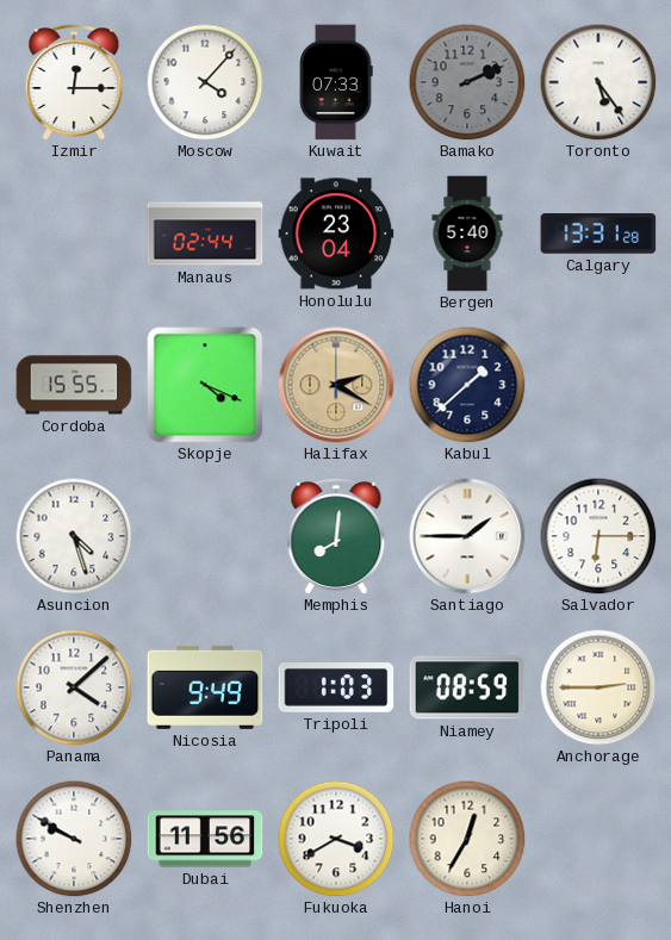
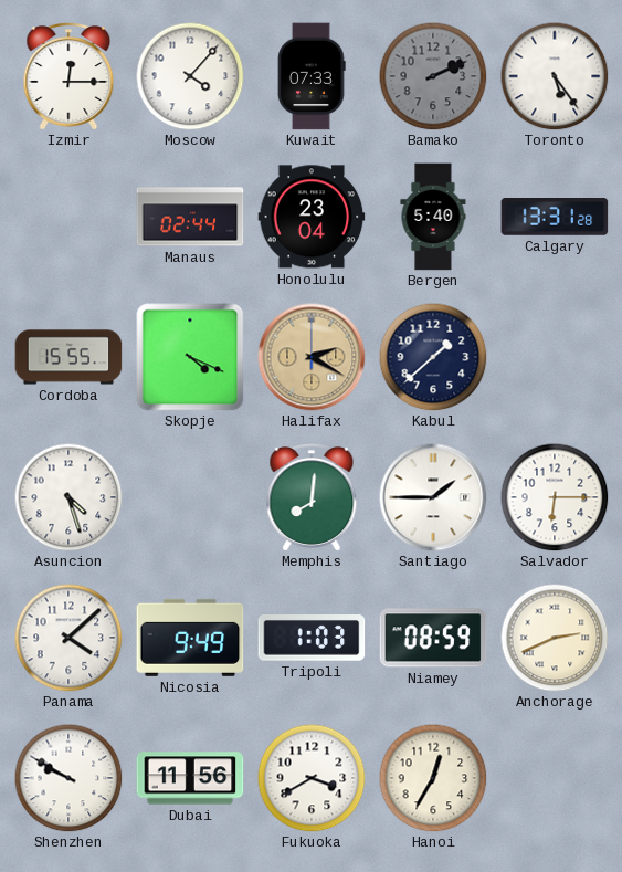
Anchorage: 2:45 -> 2:41
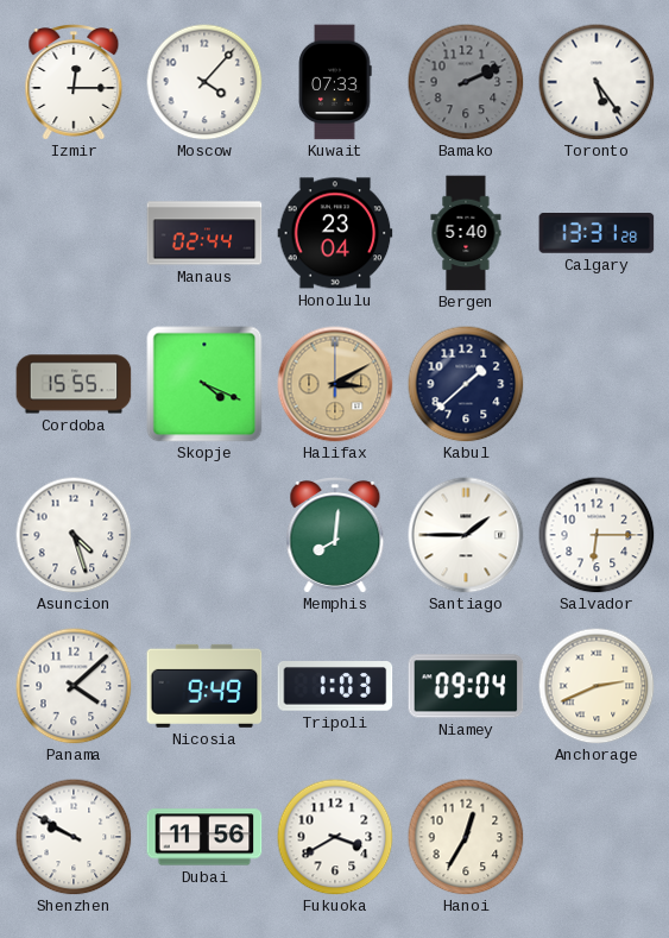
Halifax: 2:20 -> 3:10
Niamey: 08:59 -> 09:04
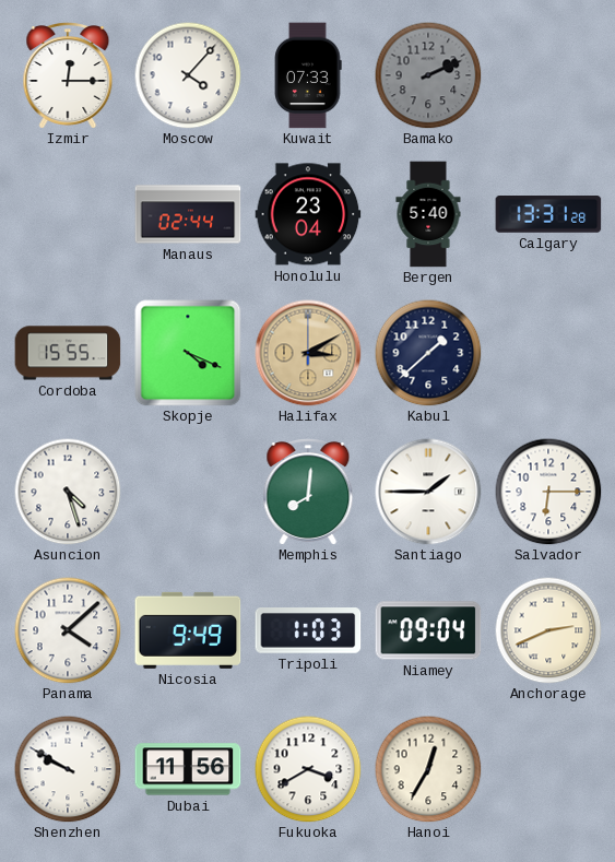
Toronto: 5:24 -> none
